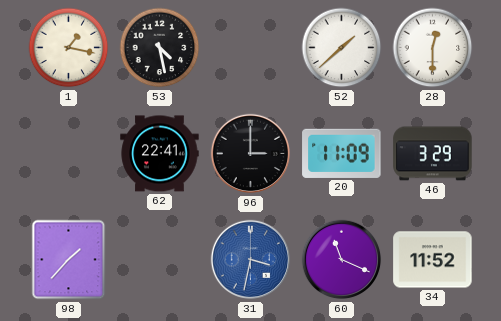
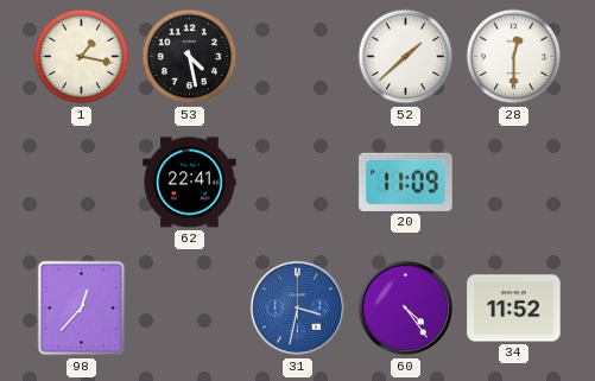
96: 3:00 -> none
46: 3:29 -> none
98: 1:37 -> 12:37
60: 11:19 -> 4:24
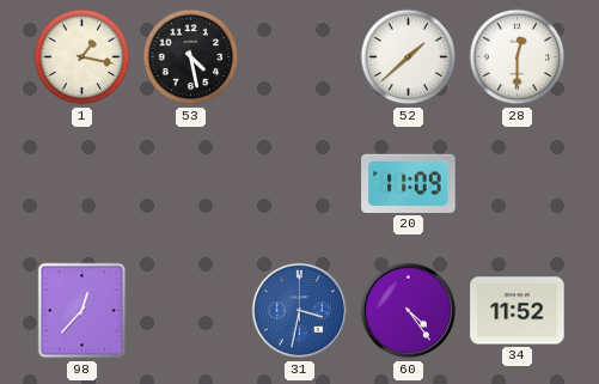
62: 22:41 -> none
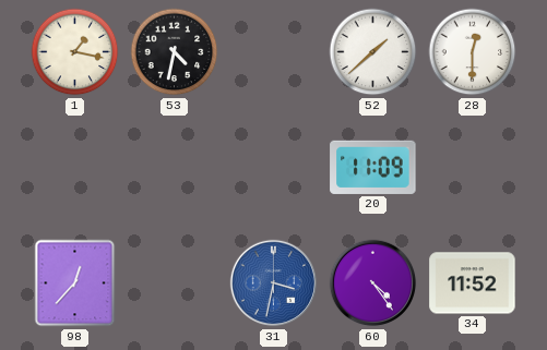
53: 4:28 -> 4:32
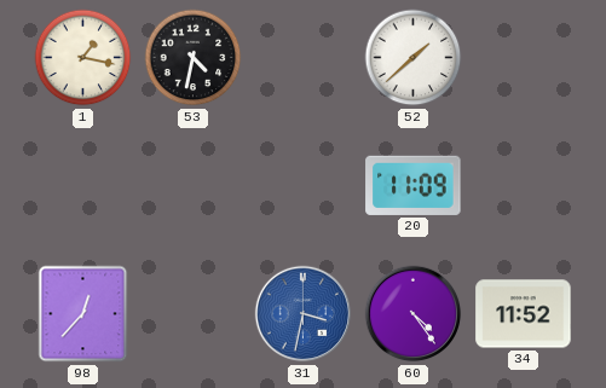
28: 12:30 -> none
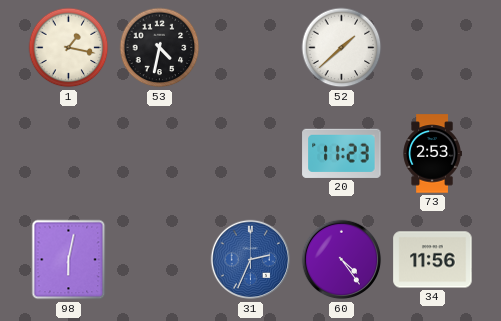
20: 11:09 -> 11:23
73: none -> 2:53
98: 12:37 -> 6:02
31: 3:32 -> 2:34
34: 11:52 -> 11:56
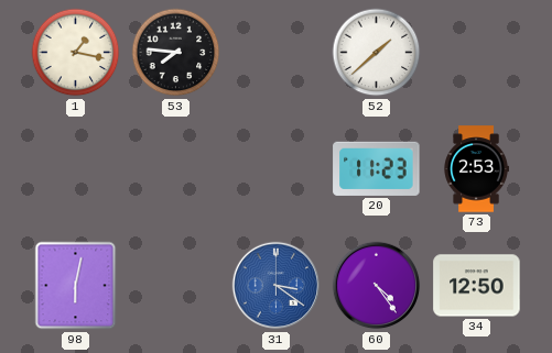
53: 4:32 -> 7:46
31: 2:34 -> 3:21
34: 11:56 -> 12:50
